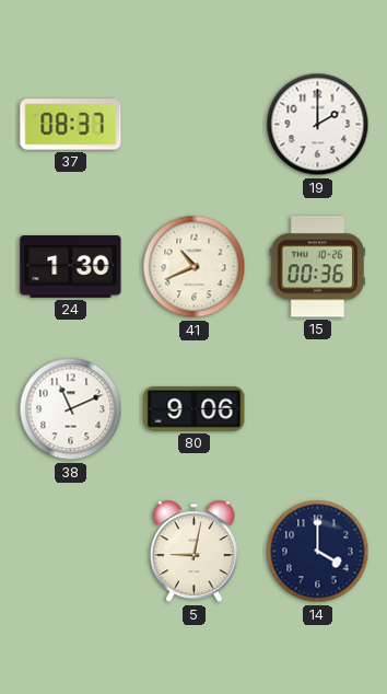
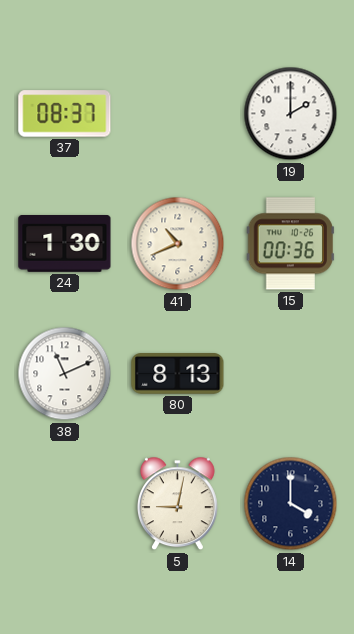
80: 9:06 -> 8:13
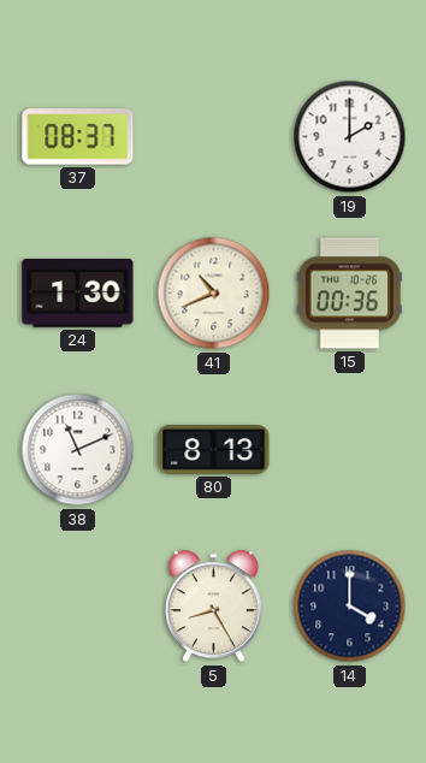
5: 9:02 -> 8:25
